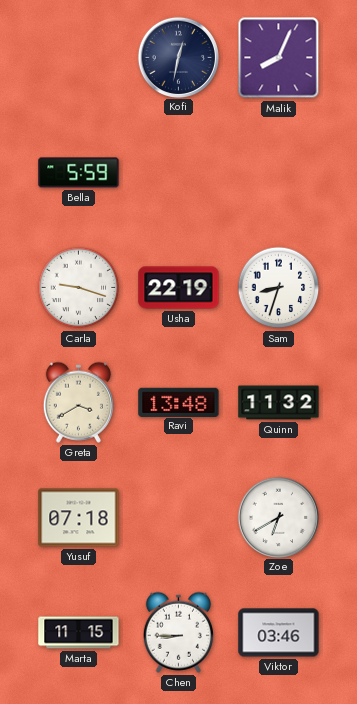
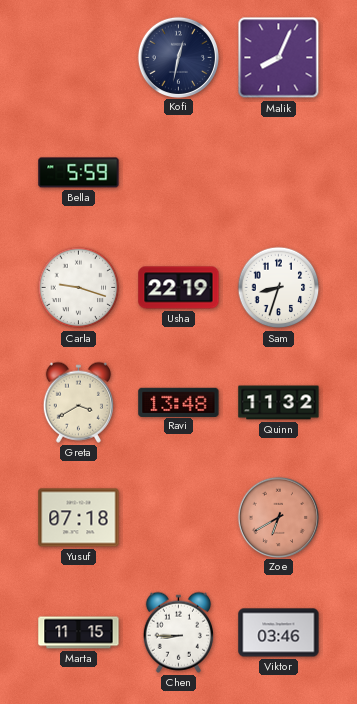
Zoe dial: white -> salmon
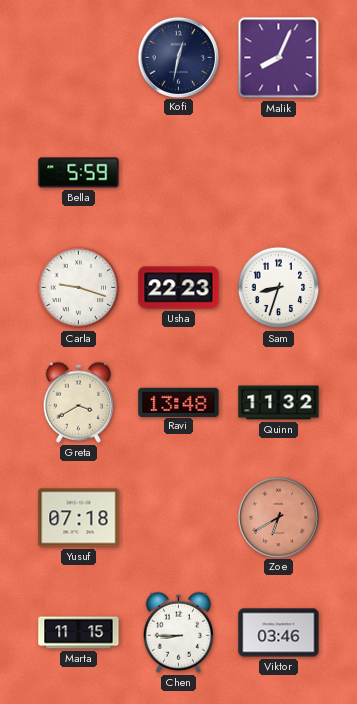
Usha: 22:19 -> 22:23
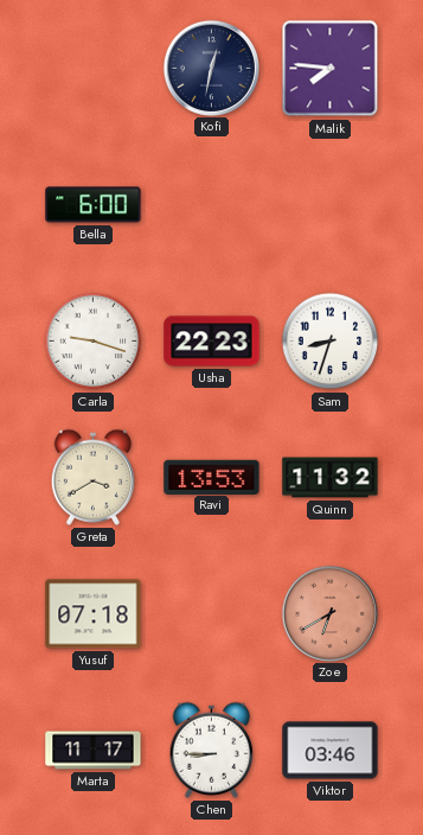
Malik: 8:04 -> 7:46
Bella: 5:59 -> 6:00
Ravi: 13:48 -> 13:53
Marta: 11:15 -> 11:17
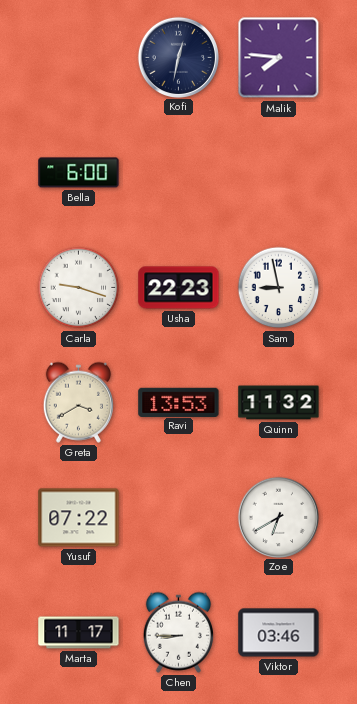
Sam: 8:33 -> 8:58
Yusuf: 07:18 -> 07:22
Zoe dial: salmon -> white
